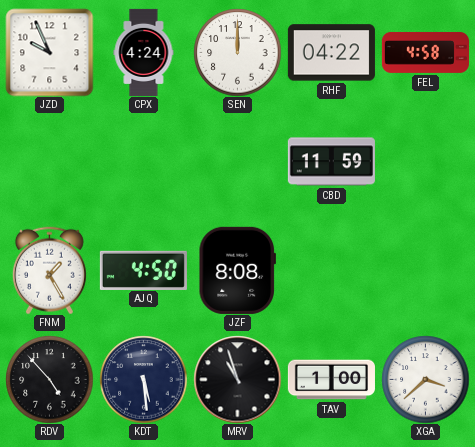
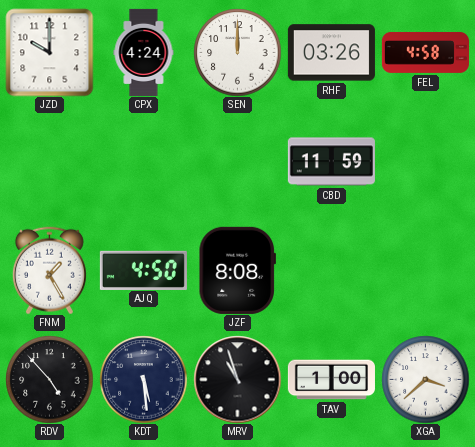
JZD: 9:56 -> 10:00
RHF: 04:22 -> 03:26
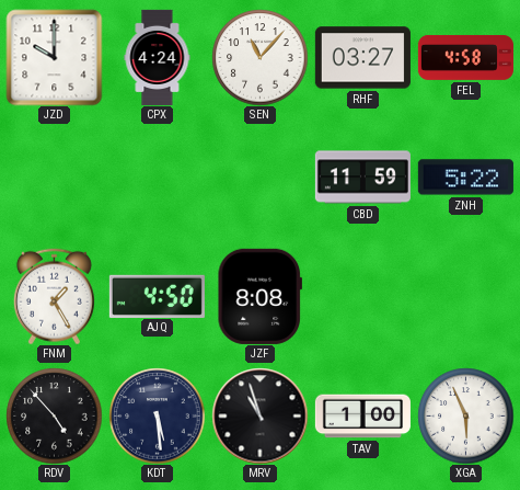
SEN: 12:00 -> 11:07
RHF: 03:26 -> 03:27
ZNH: none -> 5:22
XGA: 3:38 -> 5:56
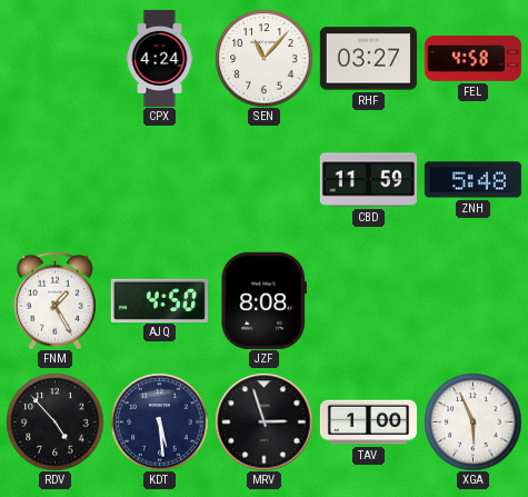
JZD: 10:00 -> none
ZNH: 5:22 -> 5:48
MRV: 10:57 -> 2:57
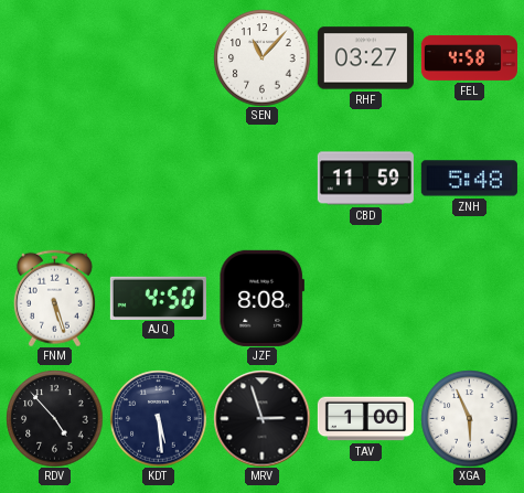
CPX: 4:24 -> none
FNM: 1:25 -> 5:27
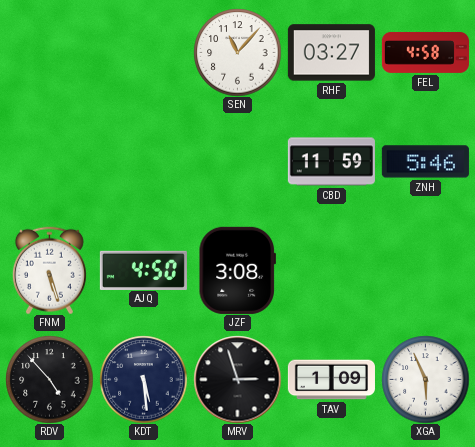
ZNH: 5:48 -> 5:46
JZF: 8:08 -> 3:08
TAV: 1:00 -> 1:09
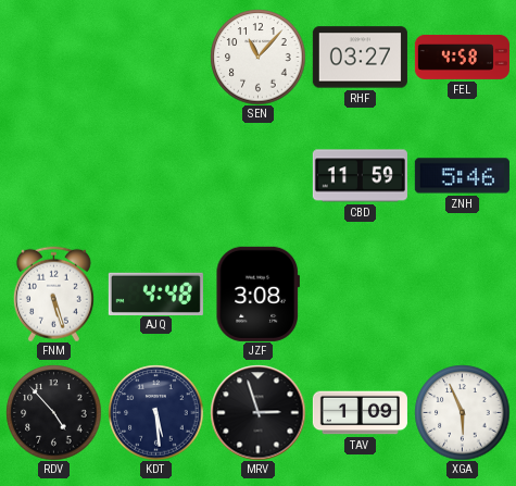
AJQ: 4:50 -> 4:48
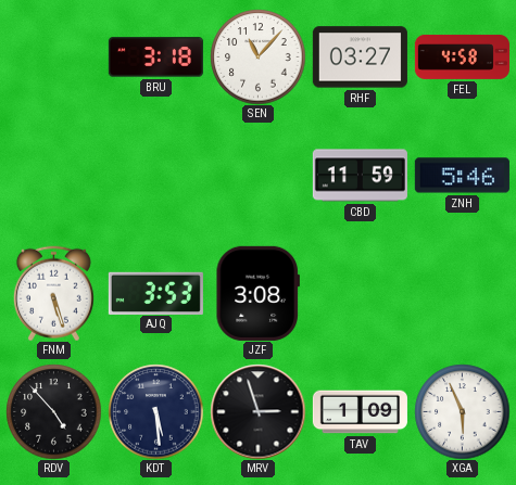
BRU: none -> 3:18
AJQ: 4:48 -> 3:53
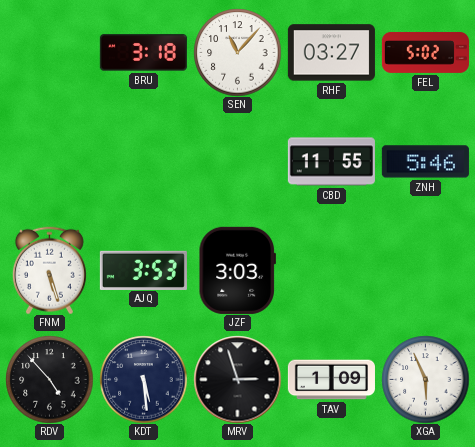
FEL: 4:58 -> 5:02
CBD: 11:59 -> 11:55
JZF: 3:08 -> 3:03
